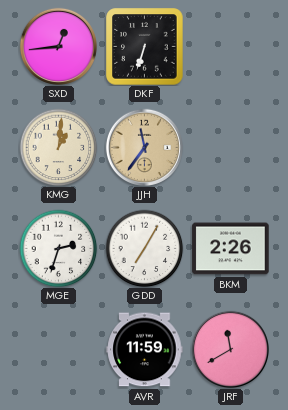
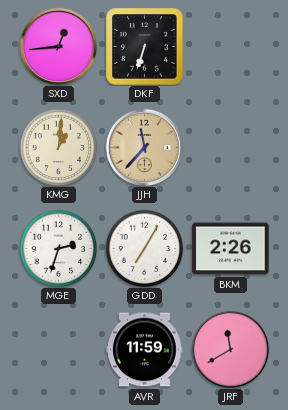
JJH: 11:36 -> 11:37
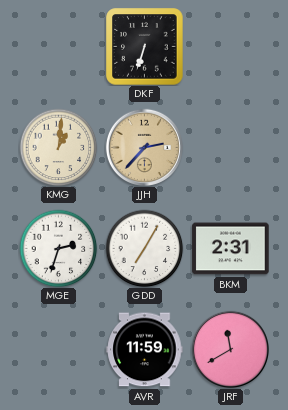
SXD: 12:44 -> none
JJH: 11:37 -> 2:37
BKM: 2:26 -> 2:31
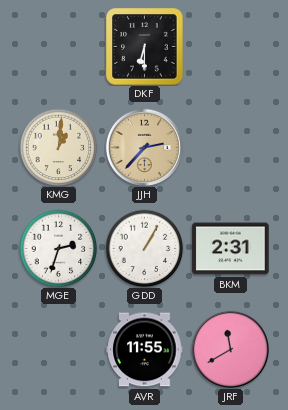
DKF: 6:33 -> 6:30
GDD: 7:05 -> 1:05
AVR: 11:59 -> 11:55
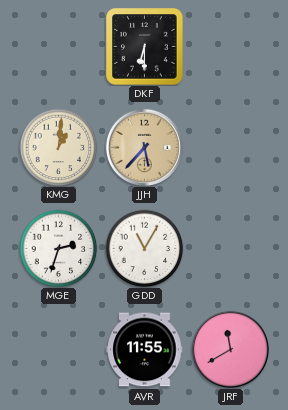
JJH: 2:37 -> 5:37
GDD: 1:05 -> 11:05
BKM: 2:31 -> none
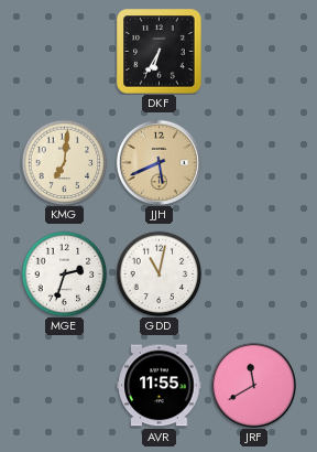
DKF: 6:30 -> 6:35
KMG: 1:01 -> 7:01
JJH: 5:37 -> 5:41
GDD: 11:05 -> 11:02
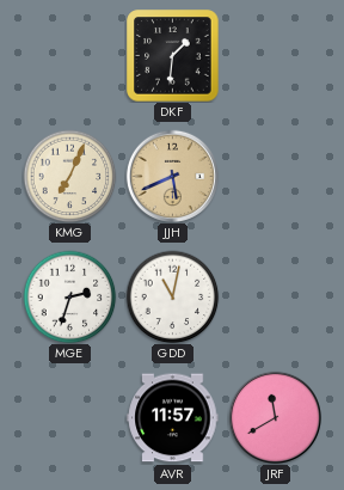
DKF: 6:35 -> 1:31
KMG: 7:01 -> 7:04
AVR: 11:55 -> 11:57
